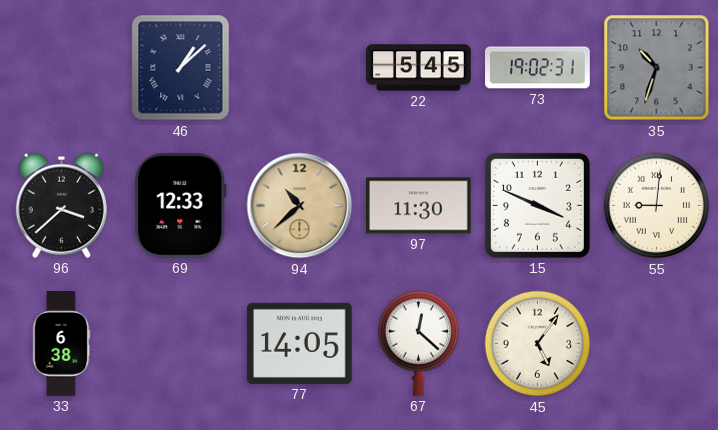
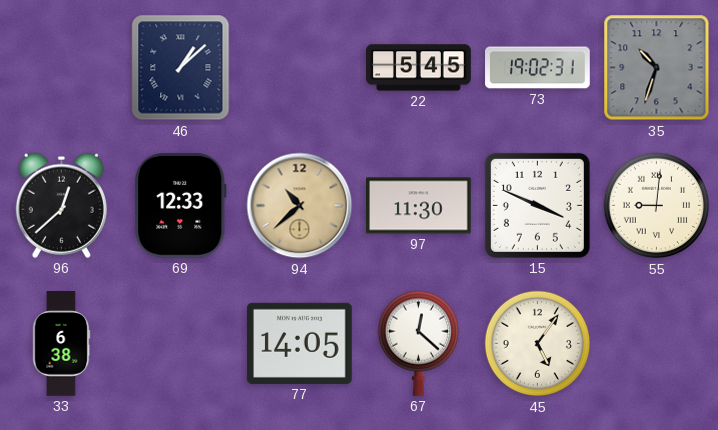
96: 3:38 -> 12:38
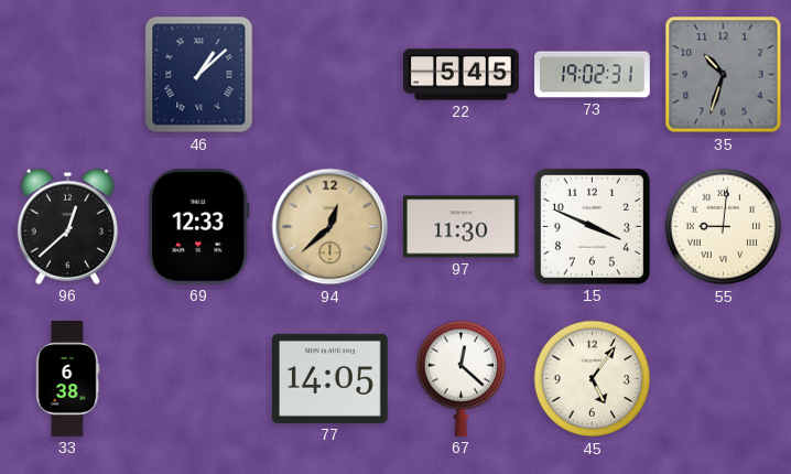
94: 10:38 -> 12:38
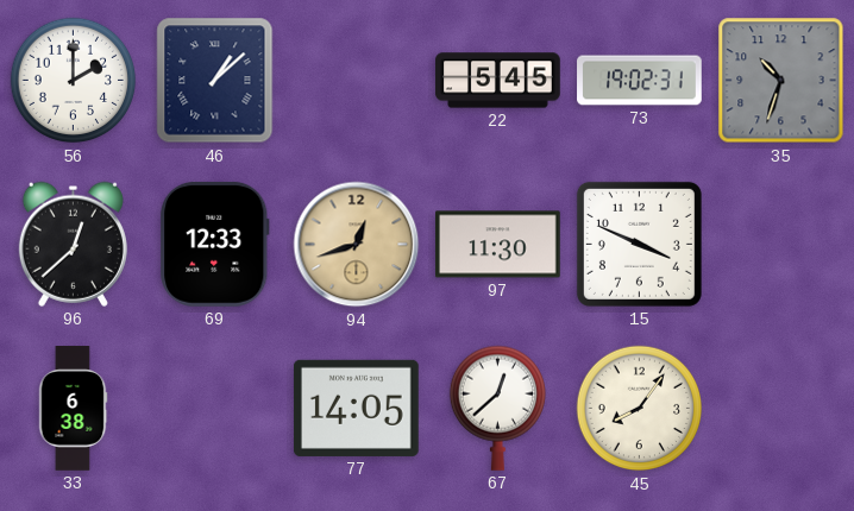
56: none -> 2:00
94: 12:38 -> 12:42
55: 9:01 -> none
67: 12:22 -> 12:38
45: 5:06 -> 8:06
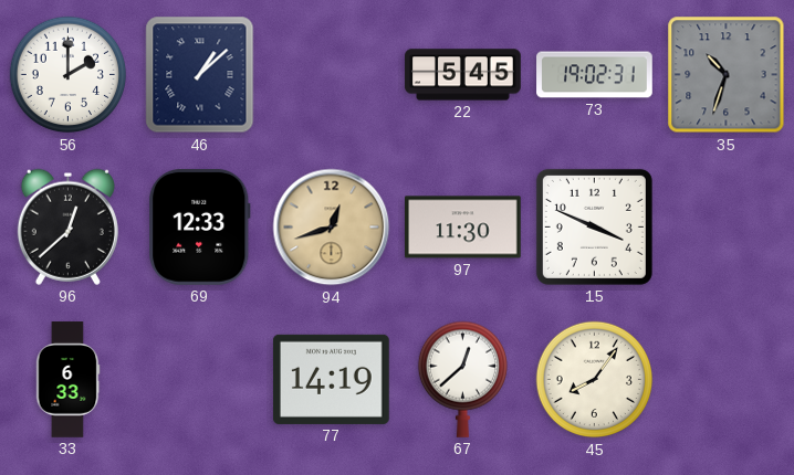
33: 6:38 -> 6:33
77: 14:05 -> 14:19
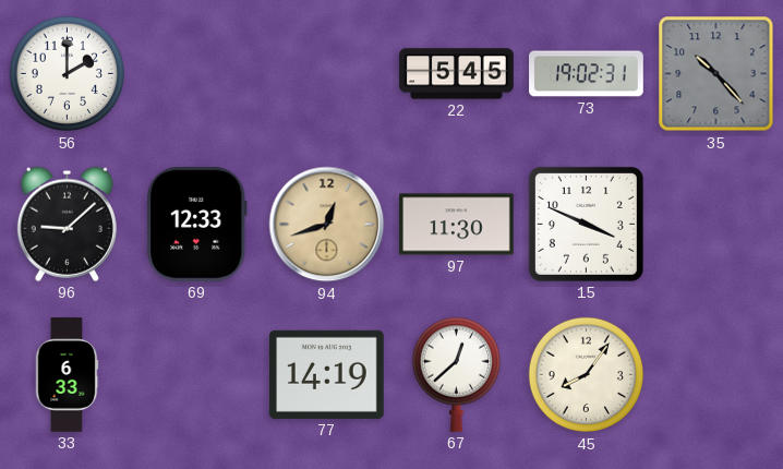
46: 1:08 -> none
35: 10:33 -> 10:23
96: 12:38 -> 9:08
